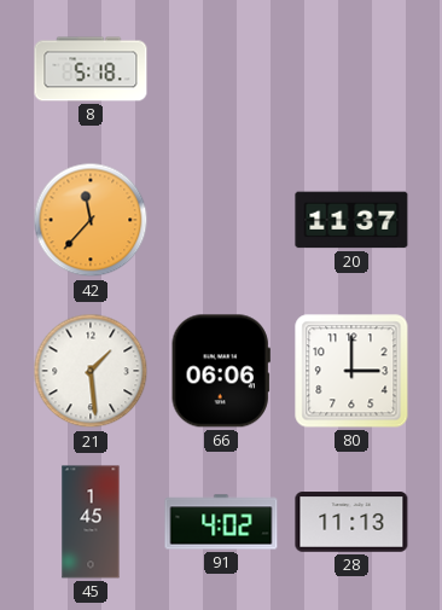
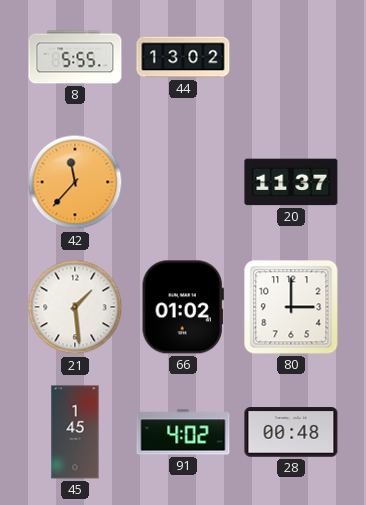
8: 5:18 -> 5:55
44: none -> 13:02
66: 06:06 -> 01:02
28: 11:13 -> 00:48
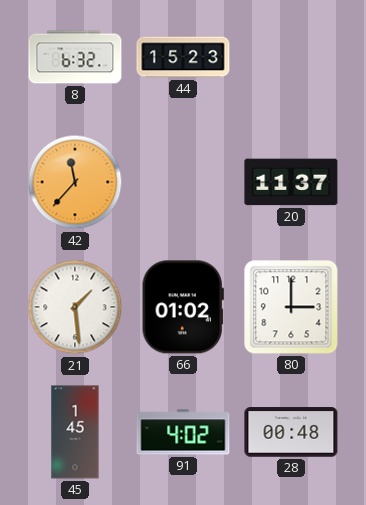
8: 5:55 -> 6:32
44: 13:02 -> 15:23
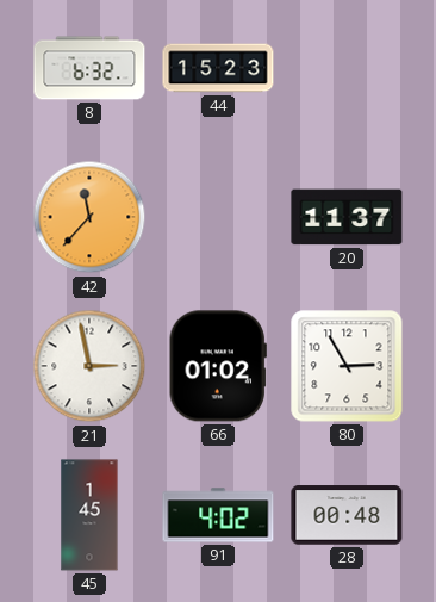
21: 1:29 -> 2:58
80: 3:00 -> 2:55
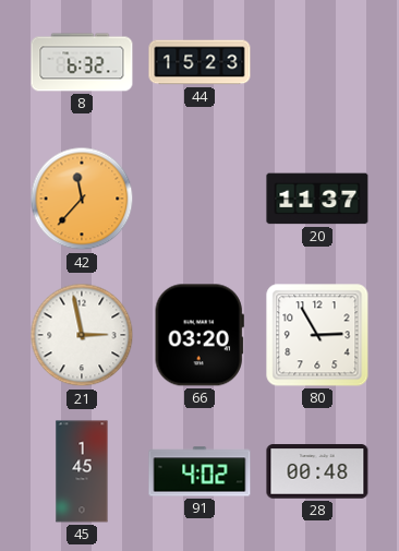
66: 01:02 -> 03:20
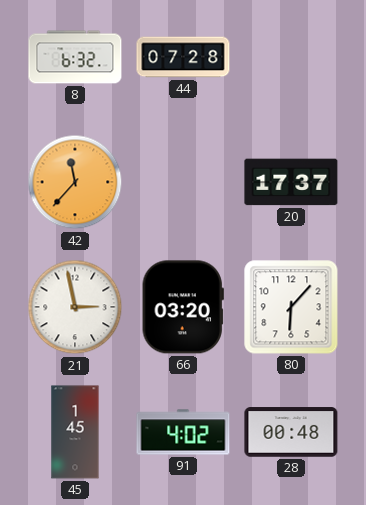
44: 15:23 -> 07:28
20: 11:37 -> 17:37
80: 2:55 -> 6:07
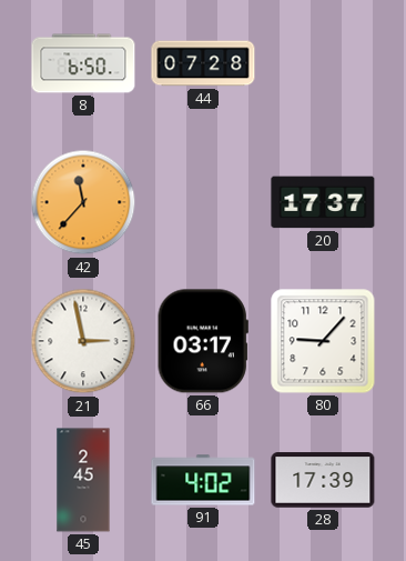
8: 6:32 -> 6:50
66: 03:20 -> 03:17
80: 6:07 -> 9:07
45: 1:45 -> 2:45
28: 00:48 -> 17:39
